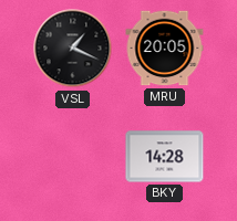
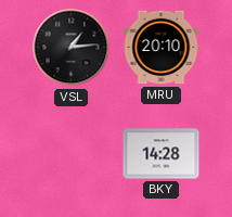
VSL: 1:19 -> 1:14
MRU: 20:05 -> 20:10
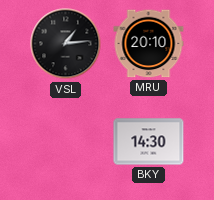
BKY: 14:28 -> 14:30
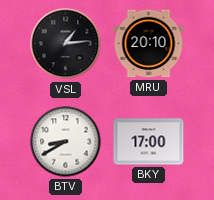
BTV: none -> 8:40
BKY: 14:30 -> 17:00
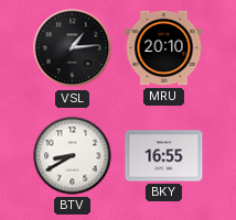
BKY: 17:00 -> 16:55
